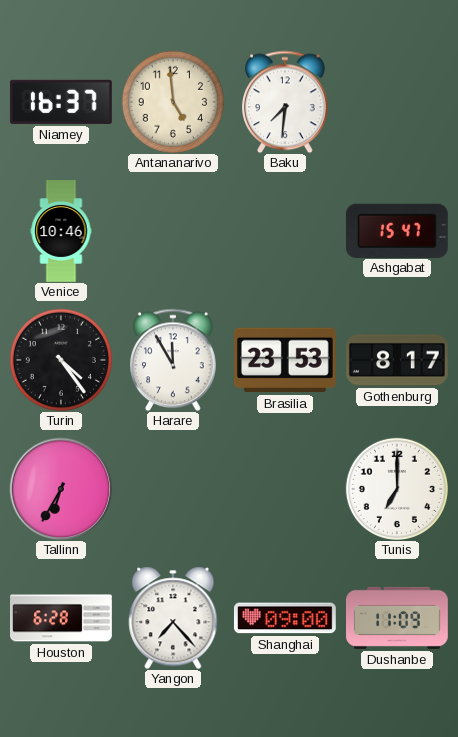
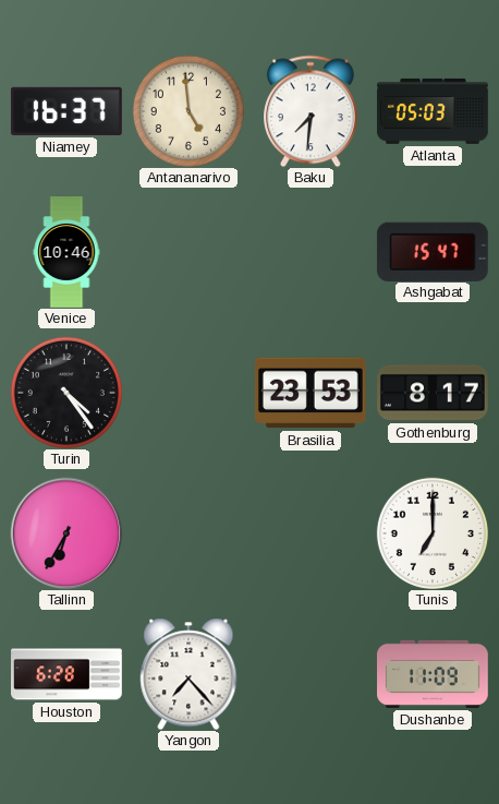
Atlanta: none -> 05:03
Harare: 11:55 -> none
Shanghai: 09:00 -> none
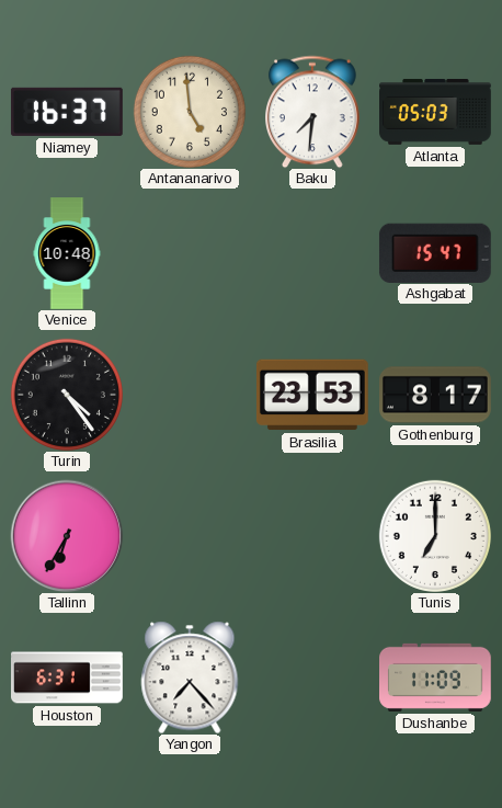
Venice: 10:46 -> 10:48
Houston: 6:28 -> 6:31
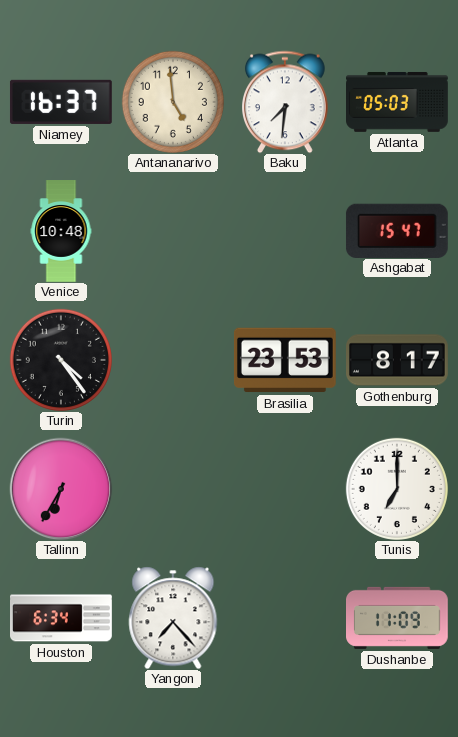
Houston: 6:31 -> 6:34
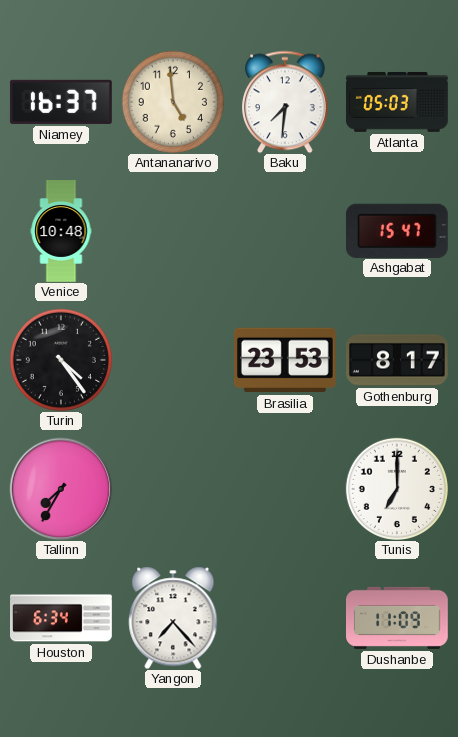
Tallinn: 6:35 -> 7:35
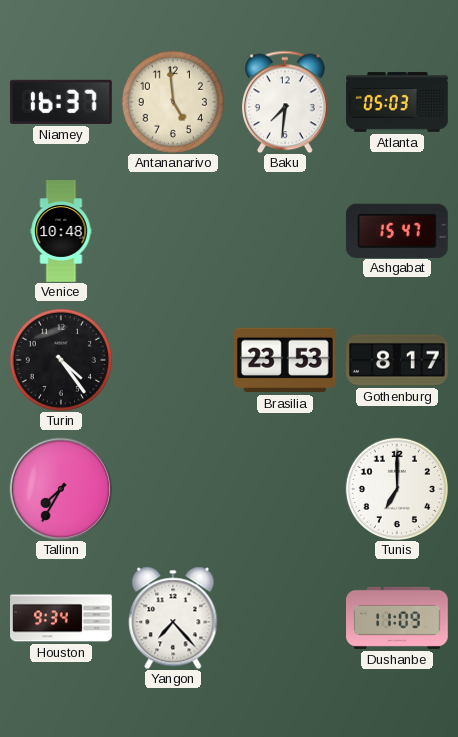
Houston: 6:34 -> 9:34
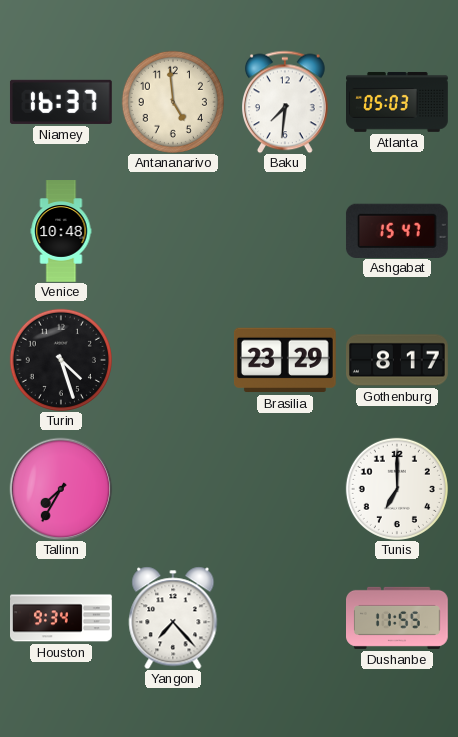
Turin: 4:24 -> 4:27
Brasilia: 23:53 -> 23:29
Dushanbe: 11:09 -> 11:55
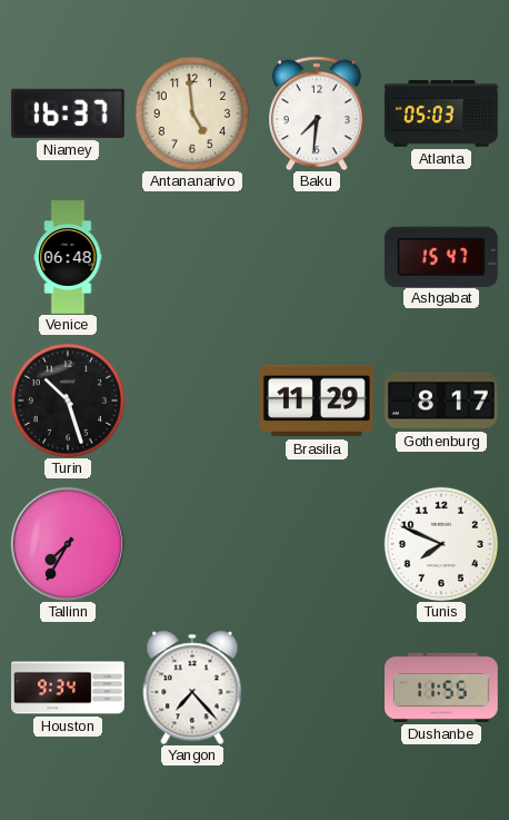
Venice: 10:48 -> 06:48
Turin: 4:27 -> 10:27
Brasilia: 23:29 -> 11:29
Tunis: 7:00 -> 7:49
